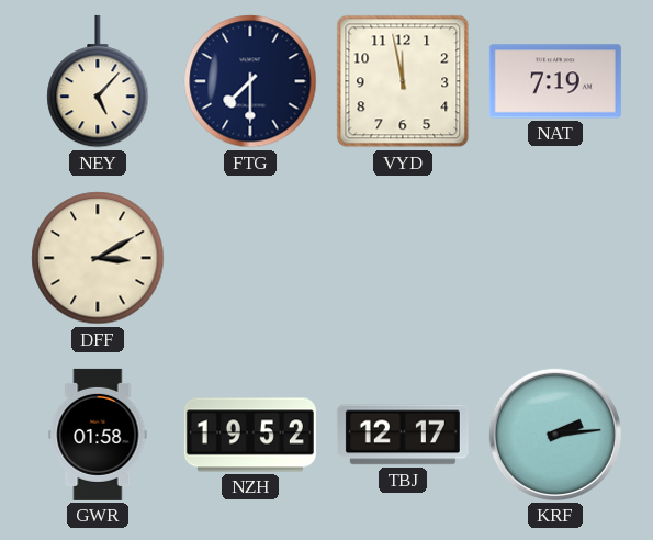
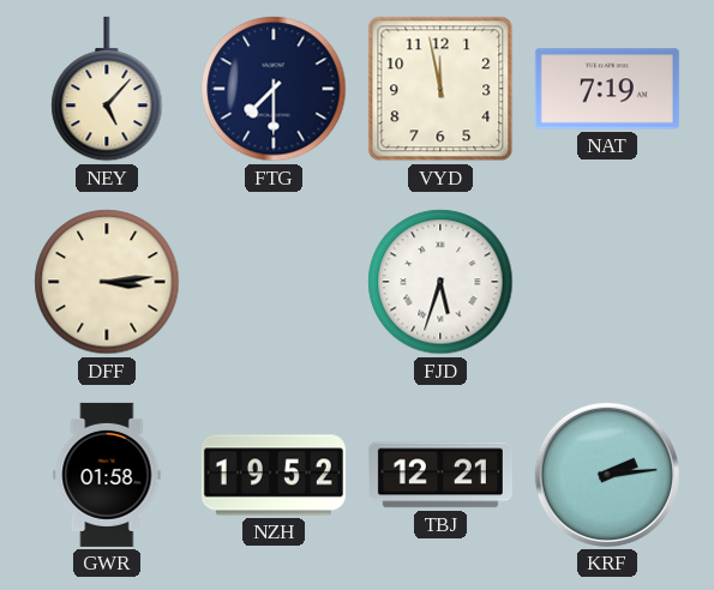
DFF: 3:10 -> 3:14
FJD: none -> 5:33
TBJ: 12:17 -> 12:21
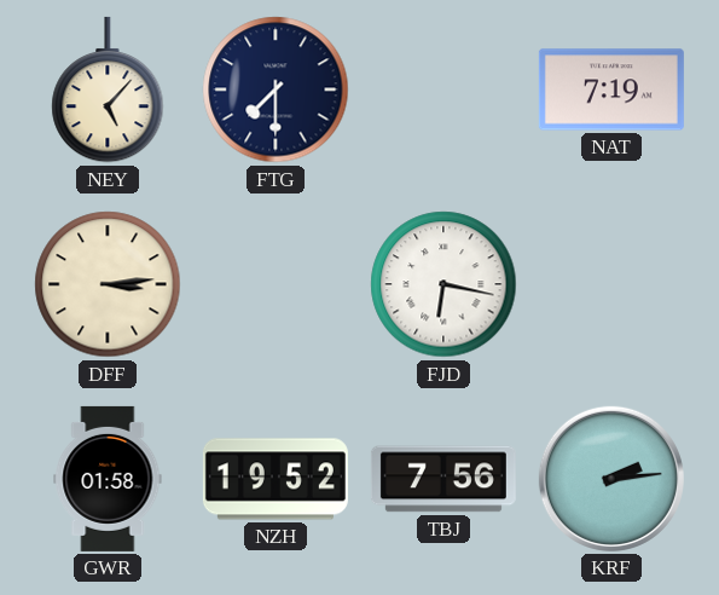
VYD: 11:58 -> none
FJD: 5:33 -> 6:17
TBJ: 12:21 -> 7:56
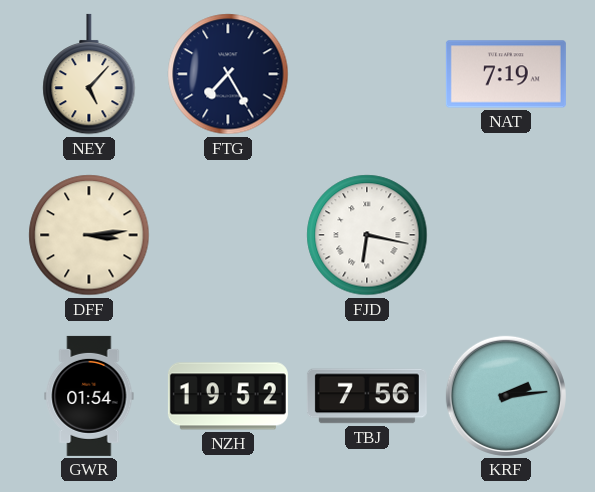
FTG: 7:30 -> 7:25
GWR: 01:58 -> 01:54
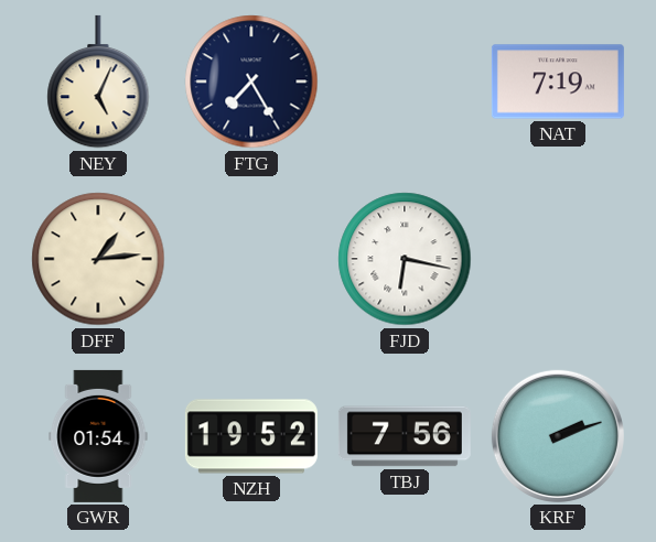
NEY: 5:07 -> 5:04
DFF: 3:14 -> 1:14
KRF: 2:14 -> 2:12
